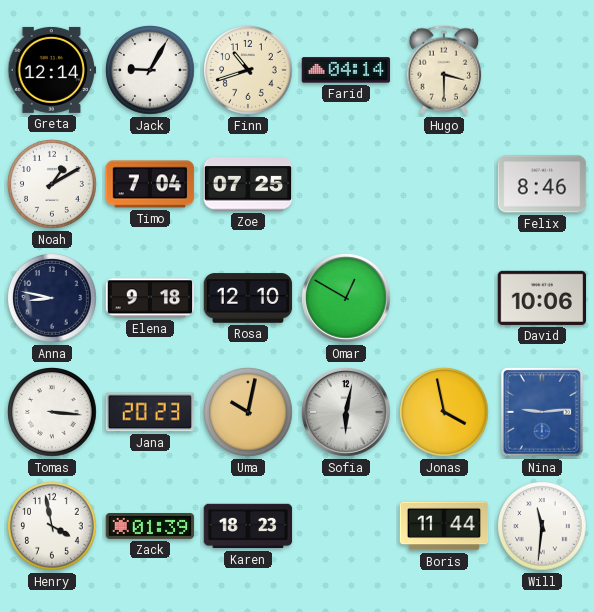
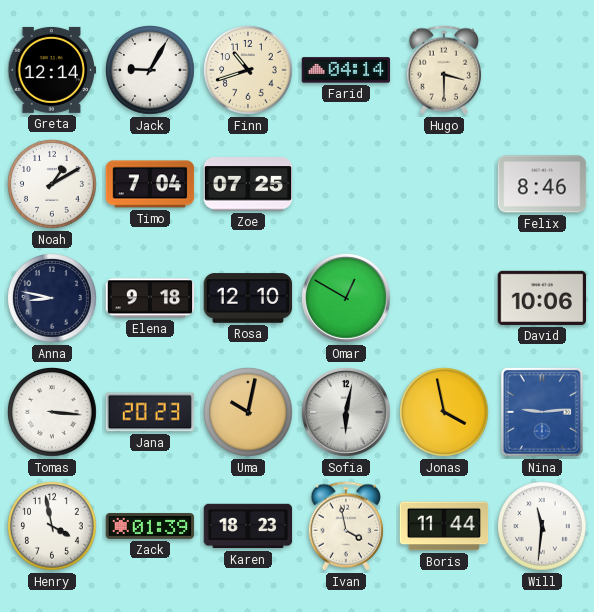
Ivan: none -> 3:58
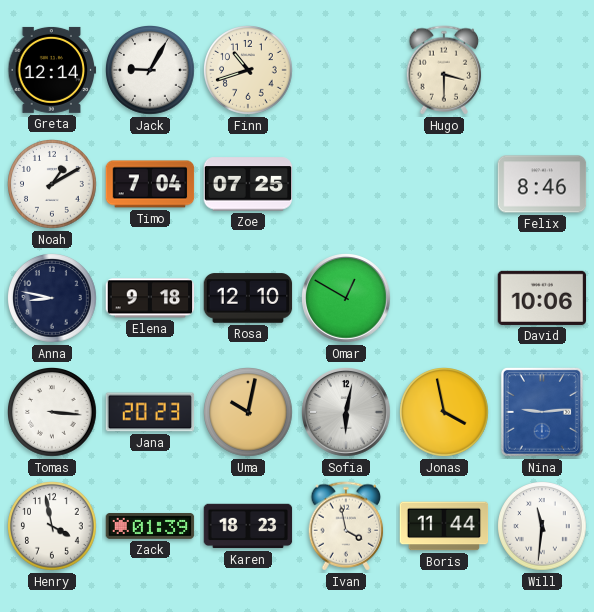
Farid: 04:14 -> none
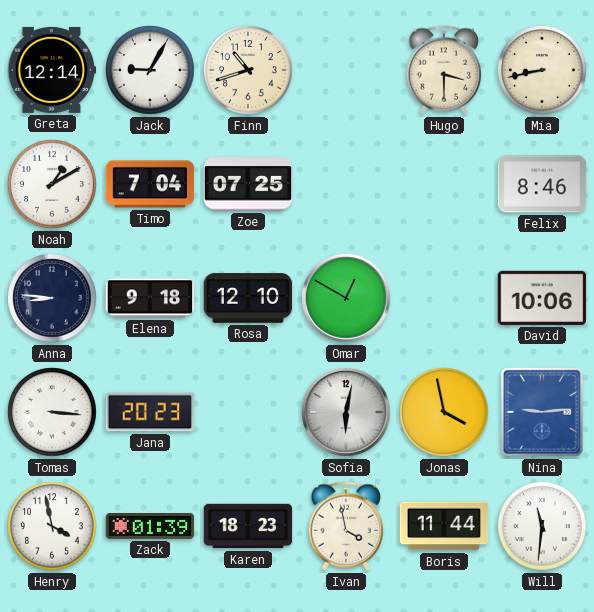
Mia: none -> 8:43
Anna: 8:47 -> 8:46
Uma: 10:02 -> none
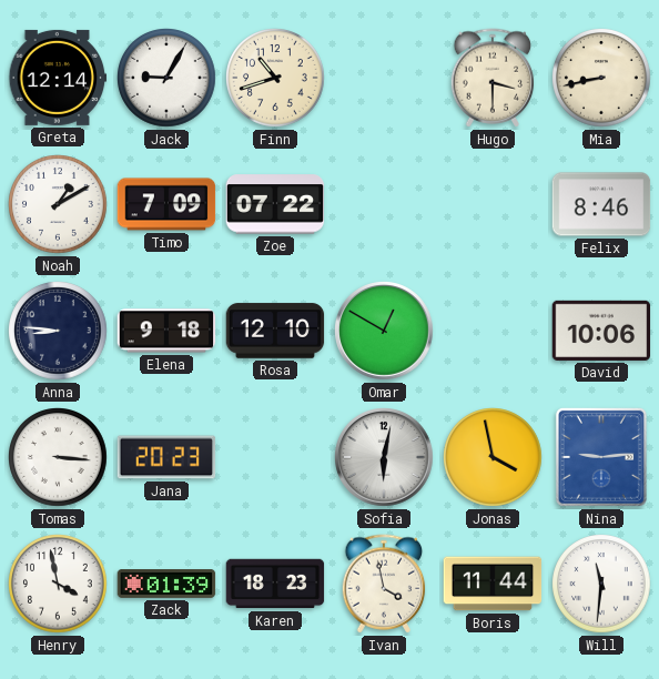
Timo: 7:04 -> 7:09
Zoe: 07:25 -> 07:22
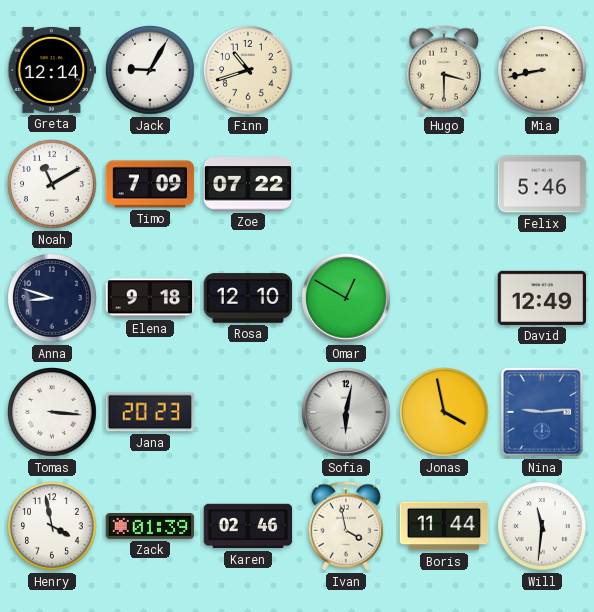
Noah: 1:10 -> 11:10
Felix: 8:46 -> 5:46
Anna: 8:46 -> 8:48
David: 10:06 -> 12:49
Karen: 18:23 -> 02:46
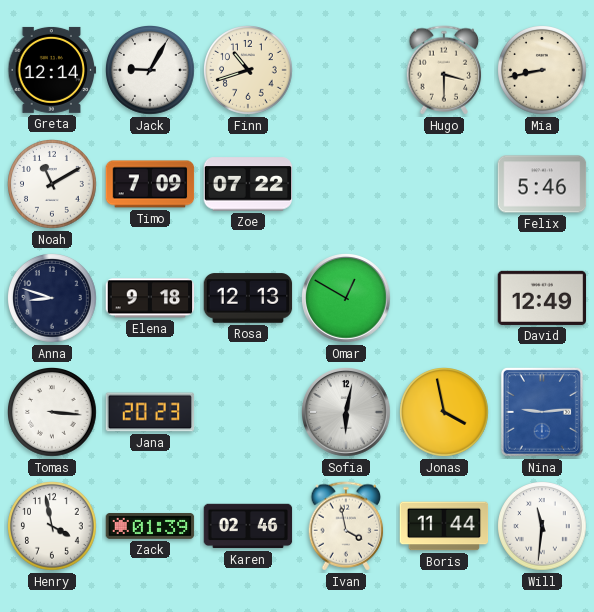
Rosa: 12:10 -> 12:13
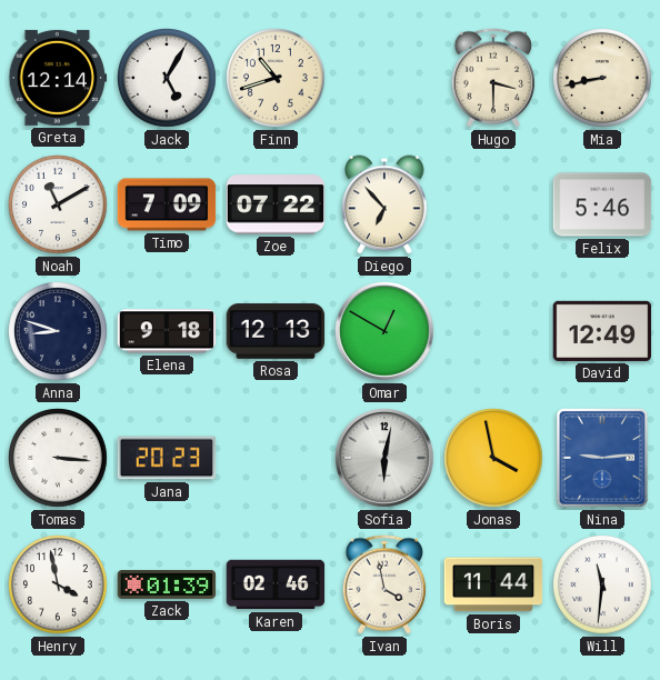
Jack: 9:05 -> 5:05
Diego: none -> 6:53
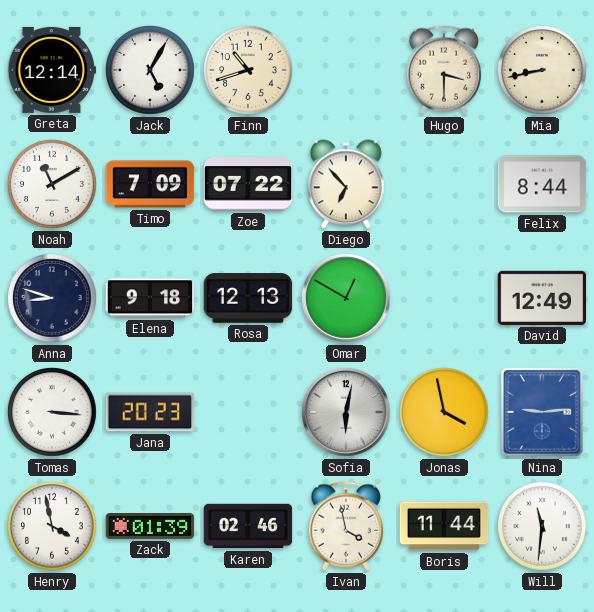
Felix: 5:46 -> 8:44
